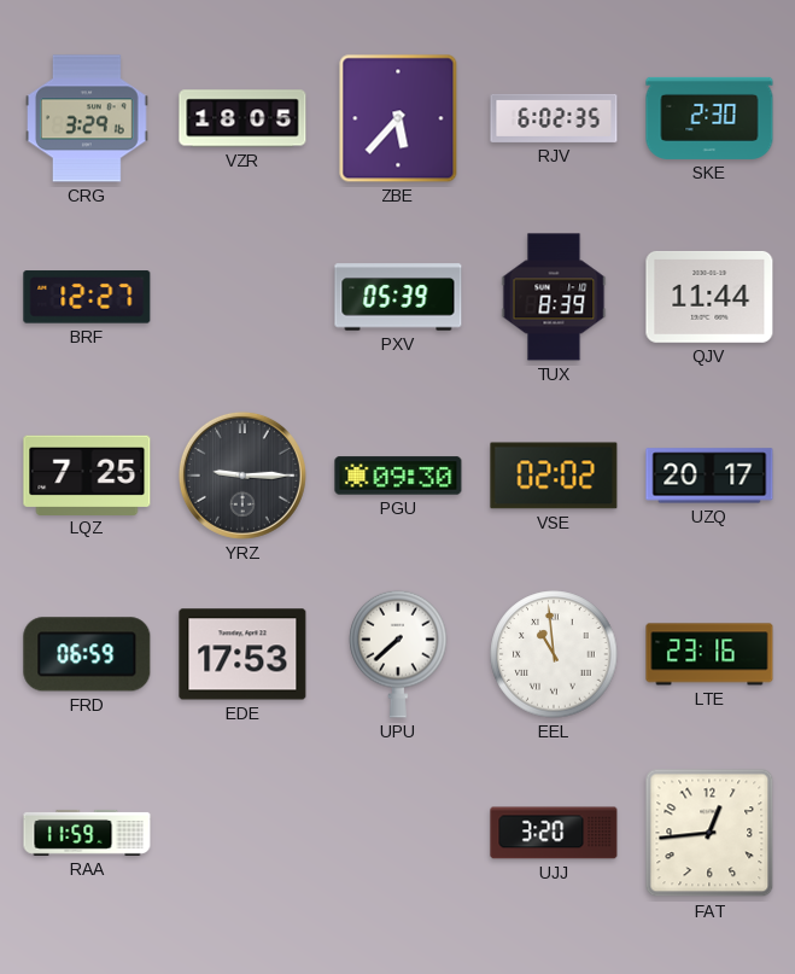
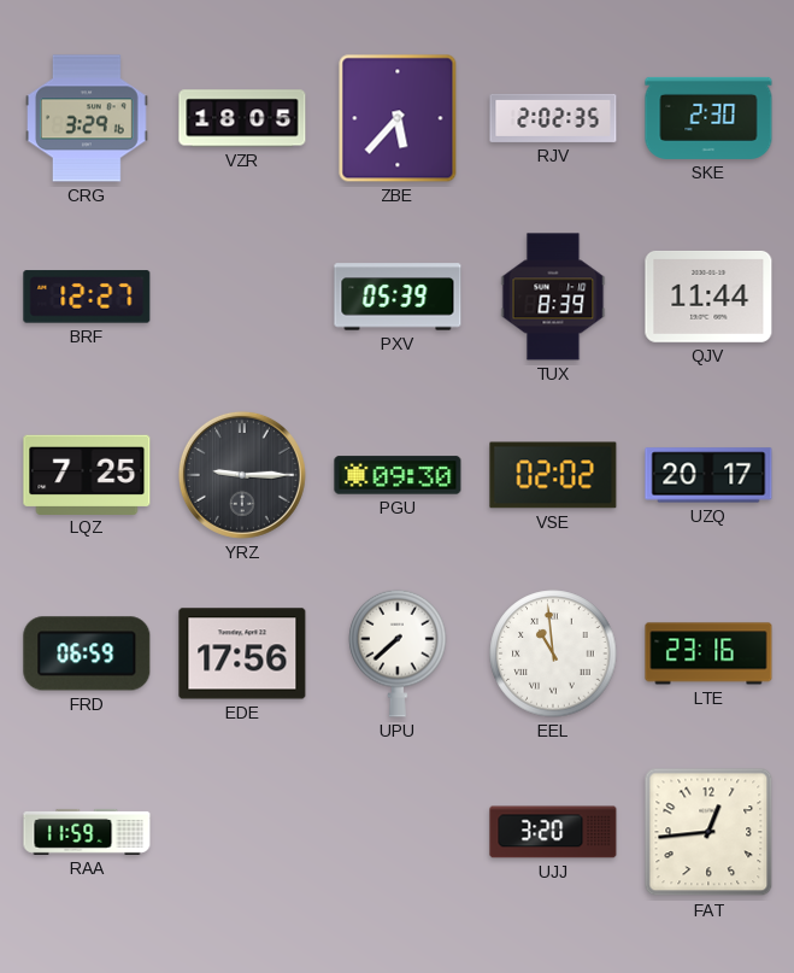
RJV: 6:02 -> 2:02
EDE: 17:53 -> 17:56
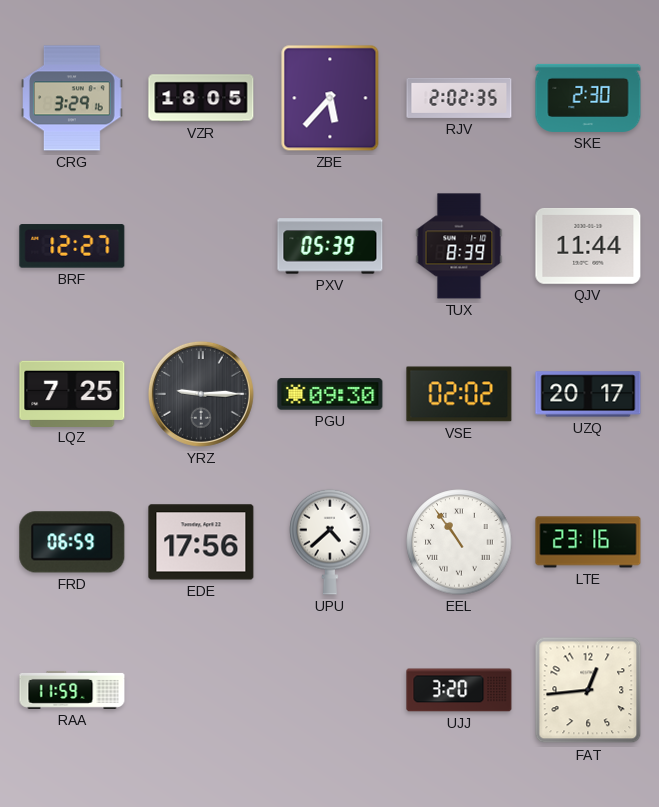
UPU: 7:38 -> 4:38
EEL: 10:59 -> 10:54
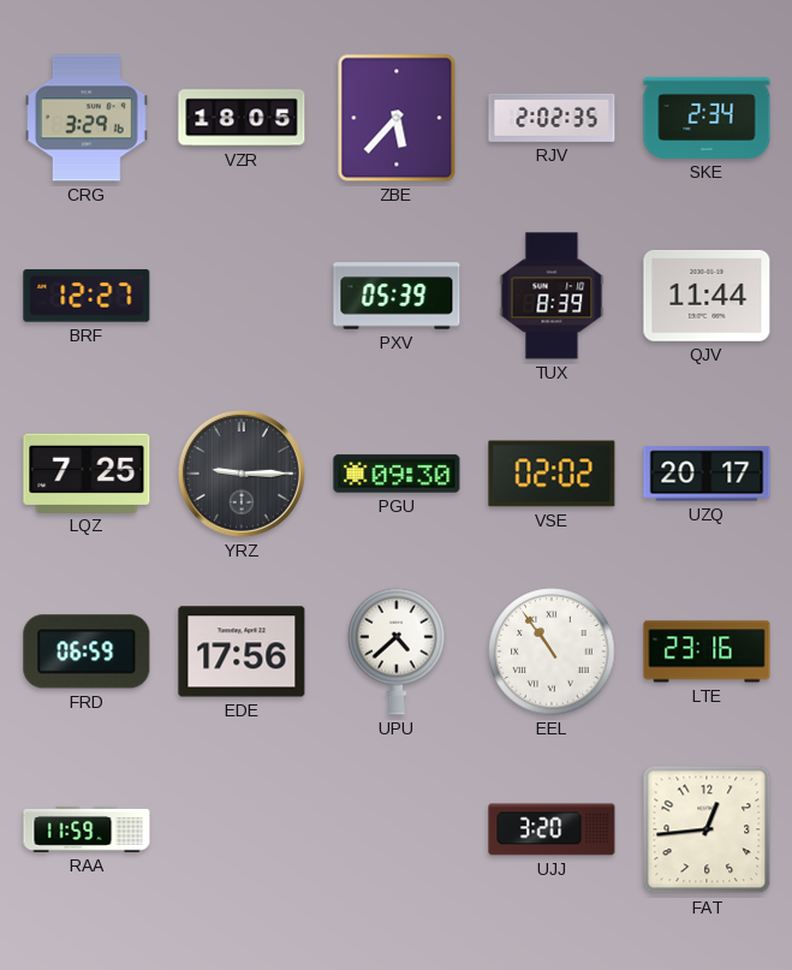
SKE: 2:30 -> 2:34
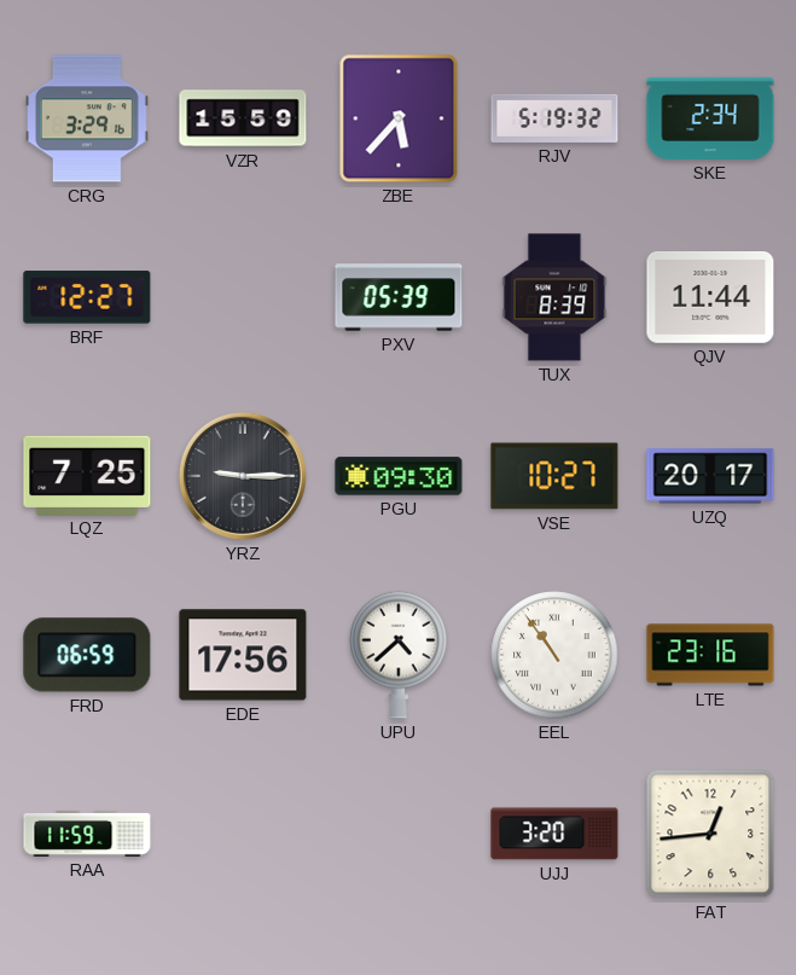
VZR: 18:05 -> 15:59
RJV: 2:02 -> 5:19
VSE: 02:02 -> 10:27
